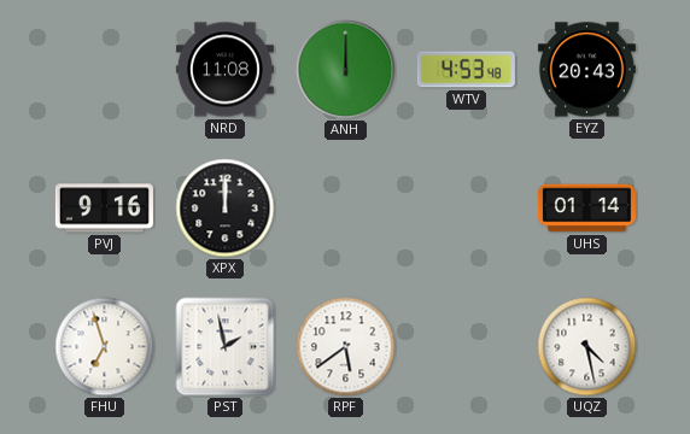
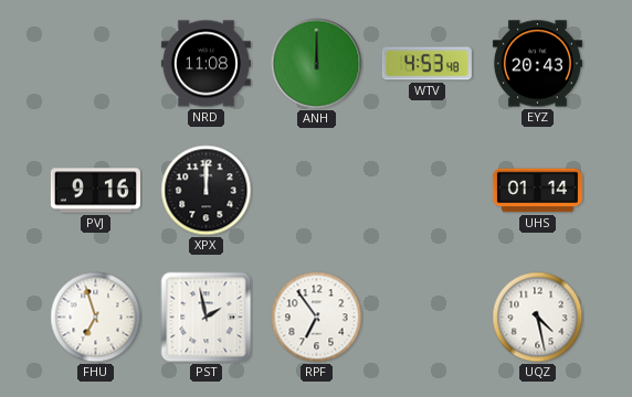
RPF: 5:39 -> 6:54
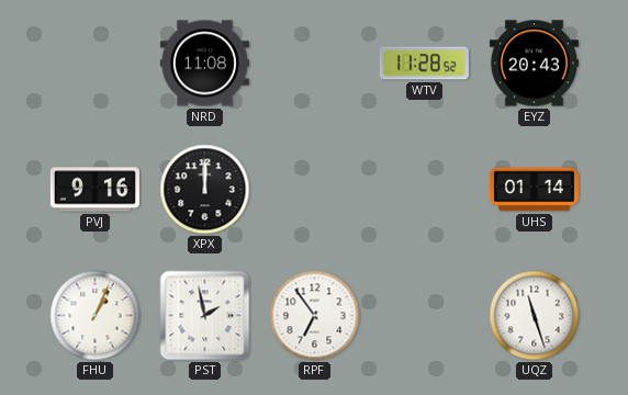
ANH: 12:00 -> none
WTV: 4:53 -> 11:28
FHU: 6:57 -> 1:04
UQZ: 4:28 -> 11:27
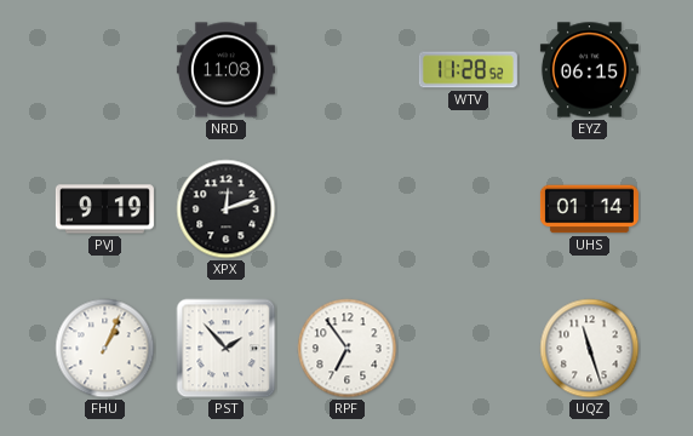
EYZ: 20:43 -> 06:15
PVJ: 9:16 -> 9:19
XPX: 12:00 -> 12:12
PST: 1:58 -> 1:53
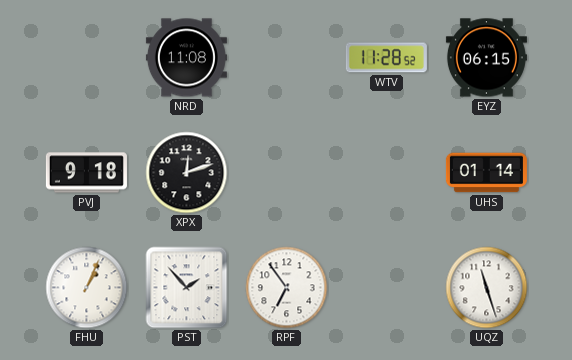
PVJ: 9:19 -> 9:18
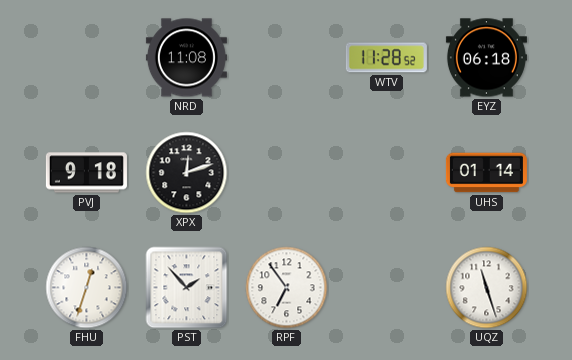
EYZ: 06:15 -> 06:18
FHU: 1:04 -> 12:33
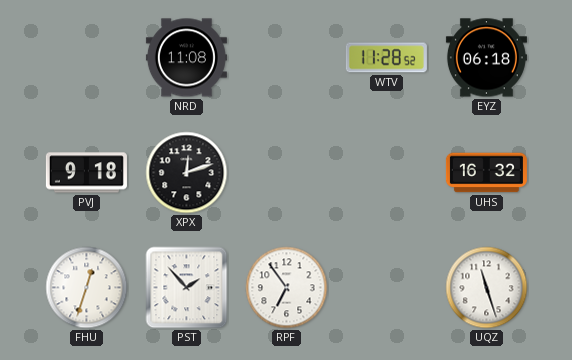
UHS: 01:14 -> 16:32
